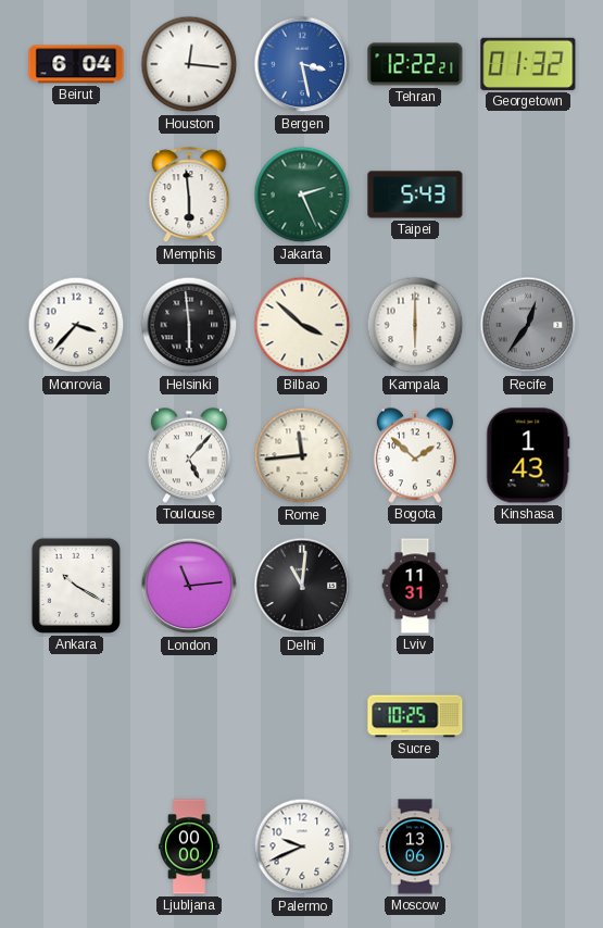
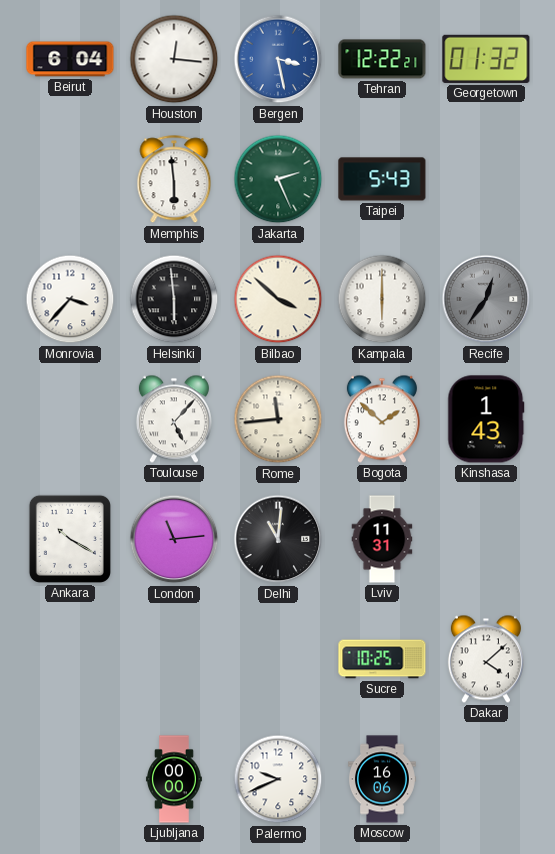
Dakar: none -> 4:08
Moscow: 13:06 -> 16:06
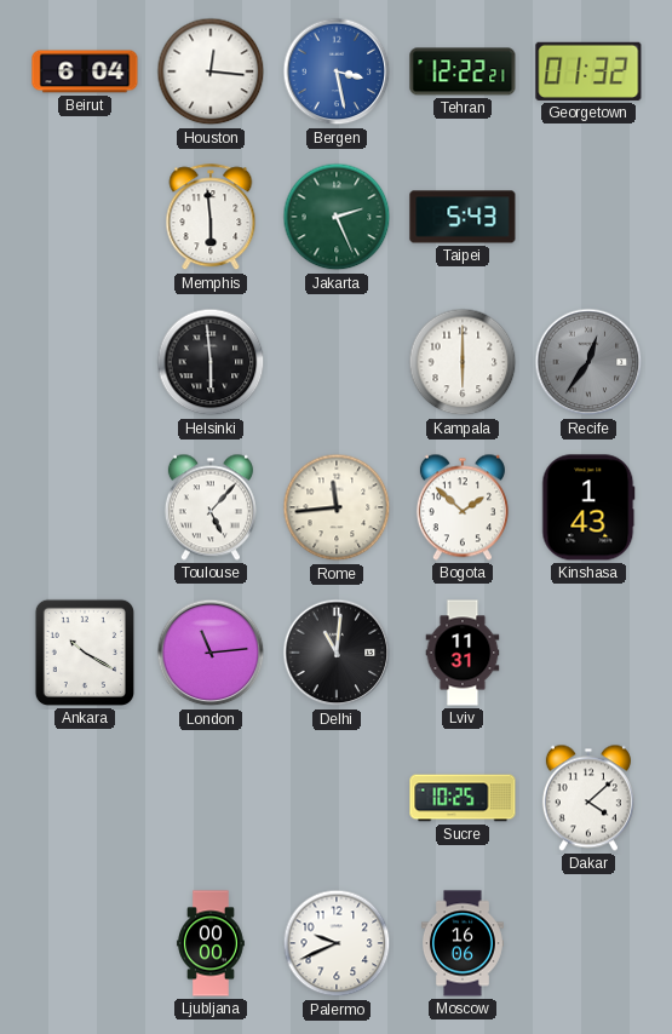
Monrovia: 3:37 -> none
Bilbao: 3:52 -> none
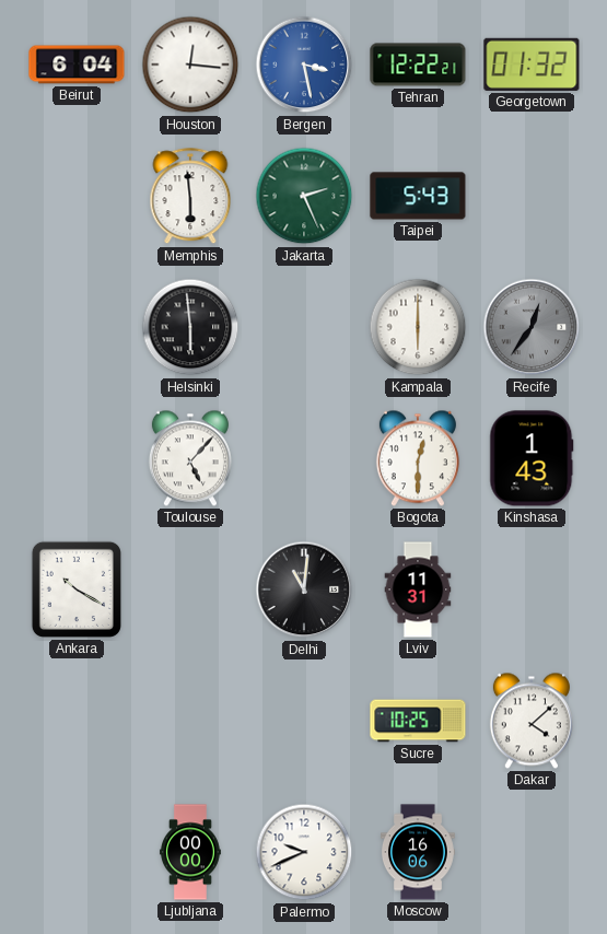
Rome: 11:44 -> none
Bogota: 1:52 -> 12:30
London: 11:14 -> none
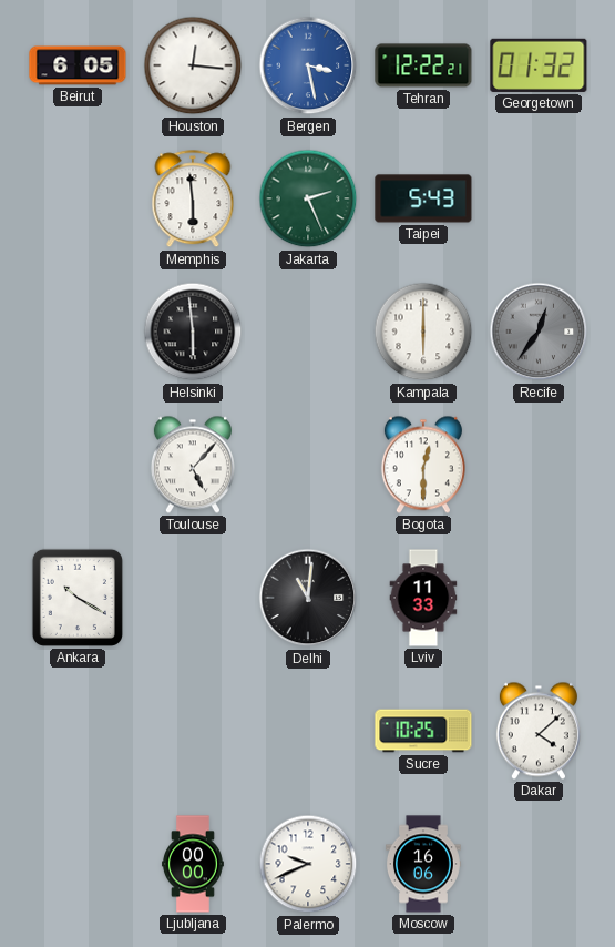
Beirut: 6:04 -> 6:05
Kinshasa: 1:43 -> none
Lviv: 11:31 -> 11:33
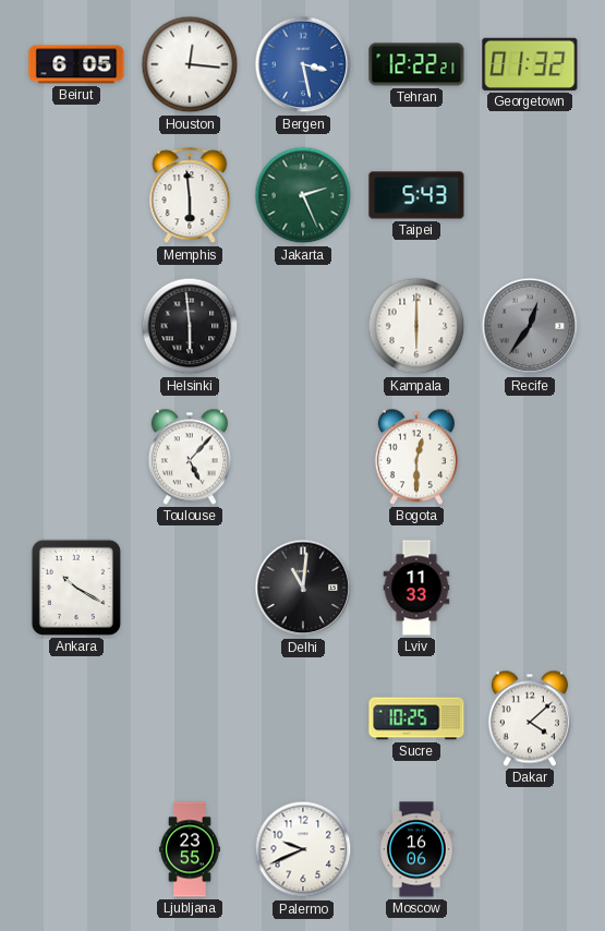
Ljubljana: 00:00 -> 23:55
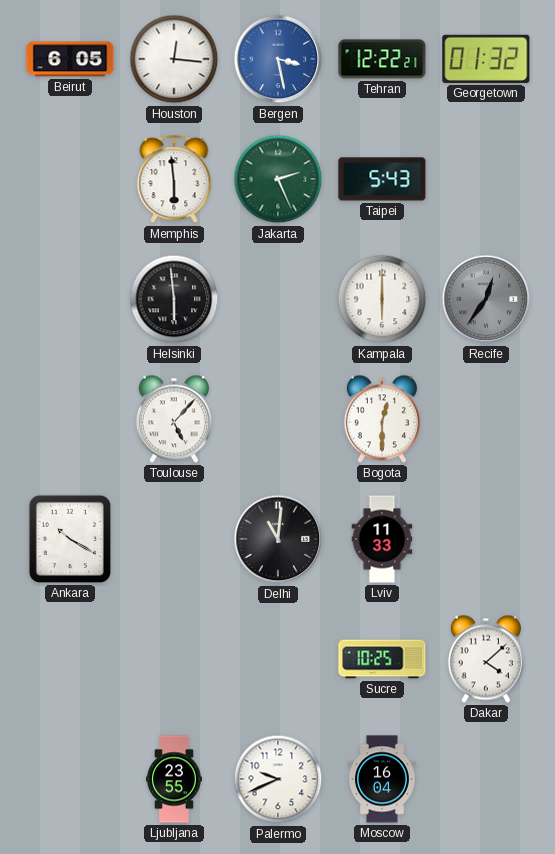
Moscow: 16:06 -> 16:04
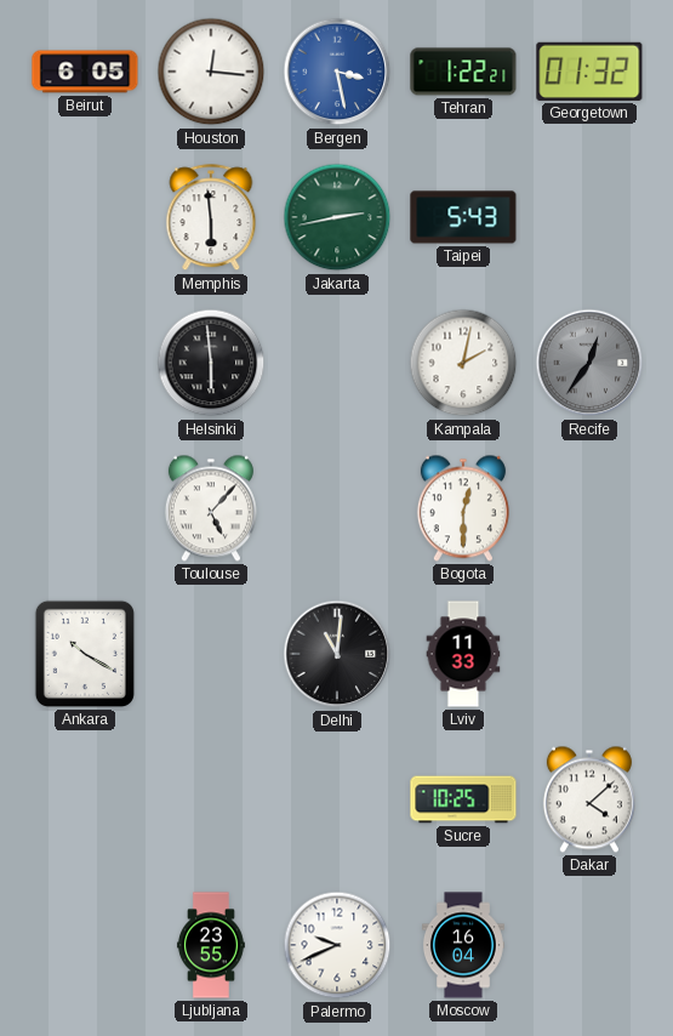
Tehran: 12:22 -> 1:22
Jakarta: 2:26 -> 2:43
Kampala: 6:00 -> 2:02
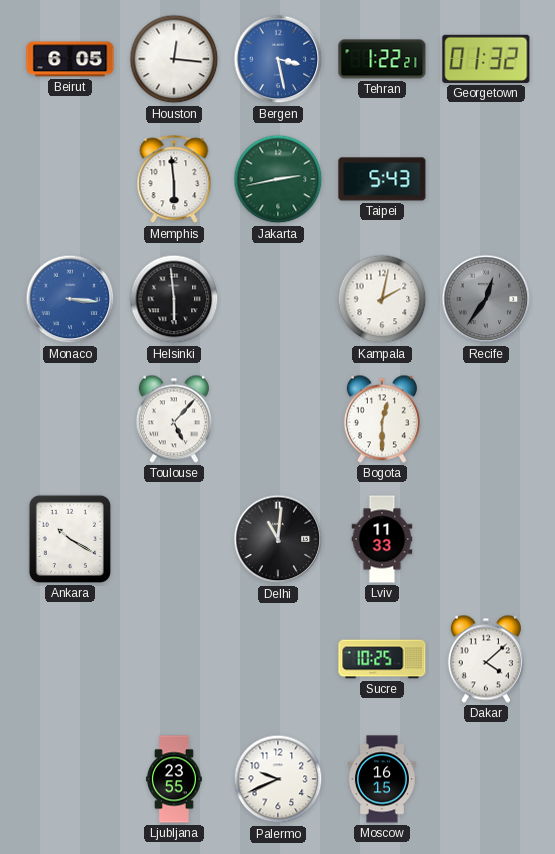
Monaco: none -> 3:16
Moscow: 16:04 -> 16:15
